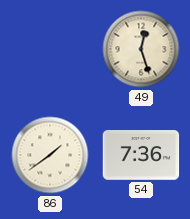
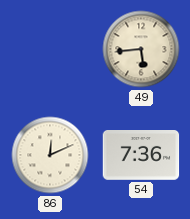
49: 12:27 -> 5:44
86: 1:39 -> 12:11
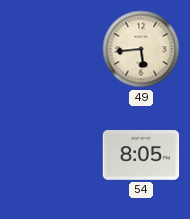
86: 12:11 -> none
54: 7:36 -> 8:05
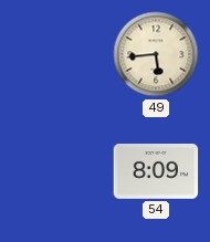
54: 8:05 -> 8:09
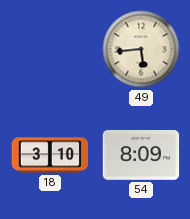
18: none -> 3:10
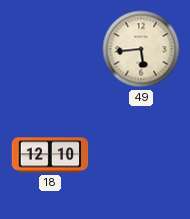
18: 3:10 -> 12:10
54: 8:09 -> none
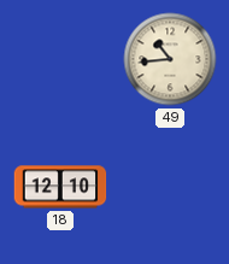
49: 5:44 -> 10:44
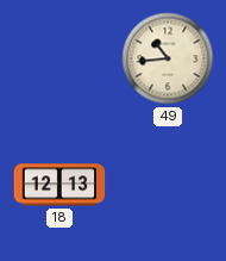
18: 12:10 -> 12:13
